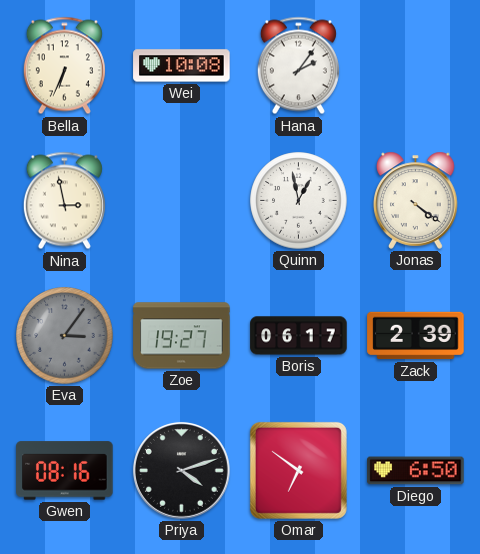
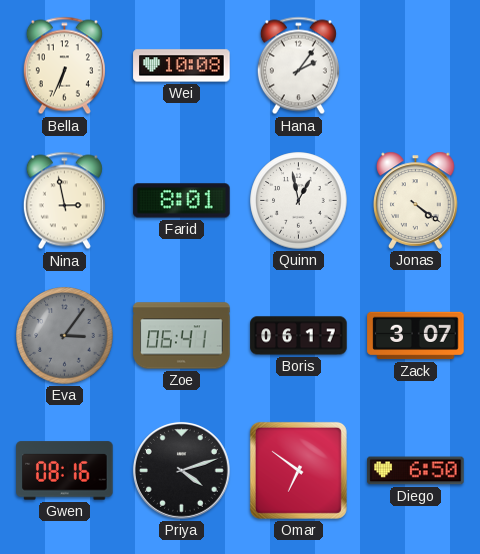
Farid: none -> 8:01
Zoe: 19:27 -> 06:41
Zack: 2:39 -> 3:07
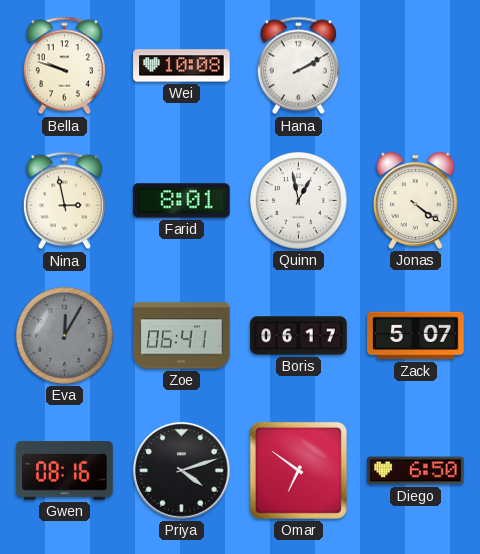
Bella: 6:34 -> 9:48
Hana: 2:06 -> 2:10
Eva: 3:06 -> 12:05
Zack: 3:07 -> 5:07
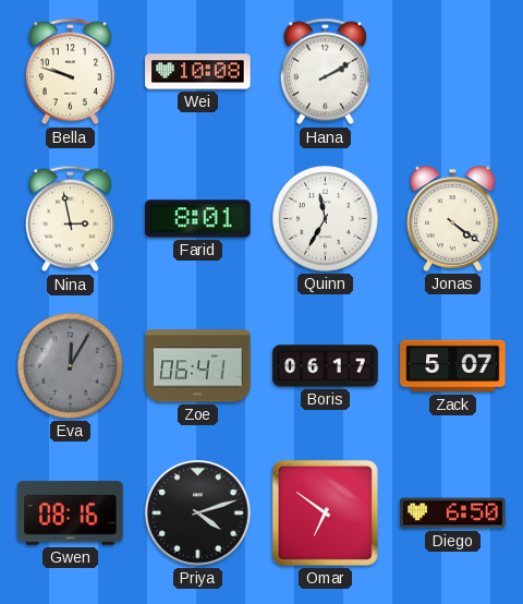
Quinn: 12:58 -> 11:35
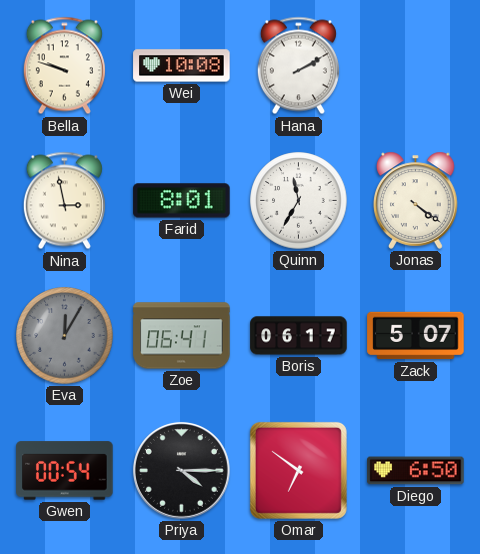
Gwen: 08:16 -> 00:54
Priya: 4:12 -> 4:15
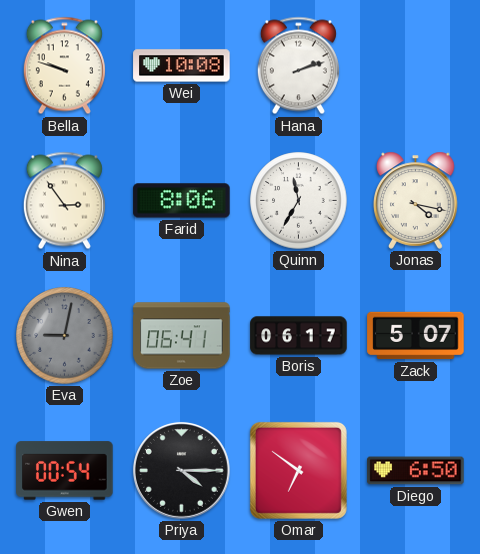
Hana: 2:10 -> 2:12
Nina: 2:58 -> 2:54
Farid: 8:01 -> 8:06
Jonas: 4:21 -> 4:17
Eva: 12:05 -> 9:02
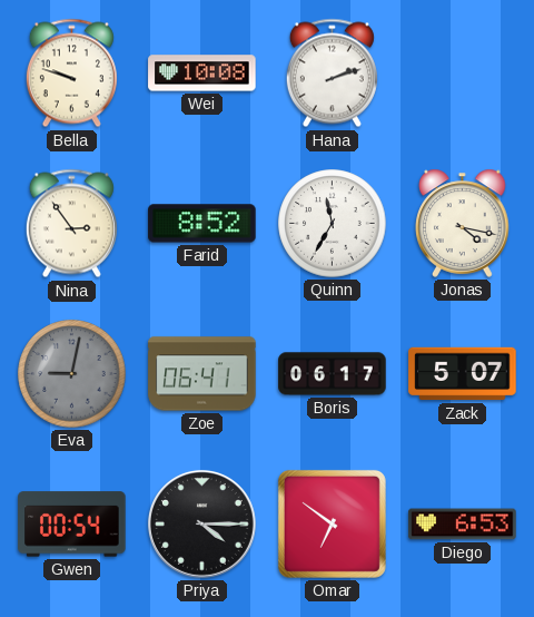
Farid: 8:06 -> 8:52
Diego: 6:50 -> 6:53
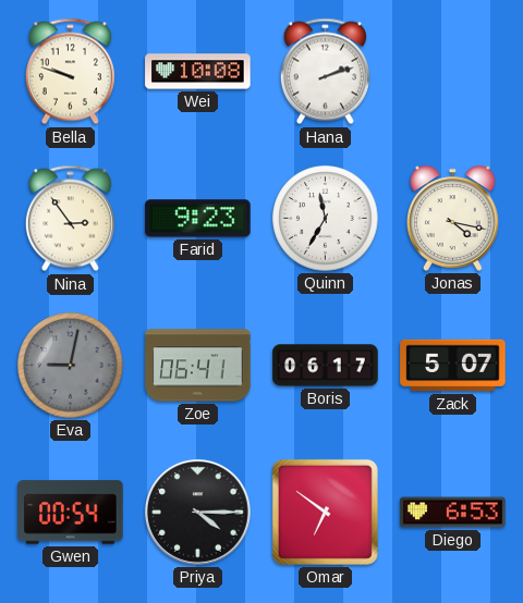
Farid: 8:52 -> 9:23
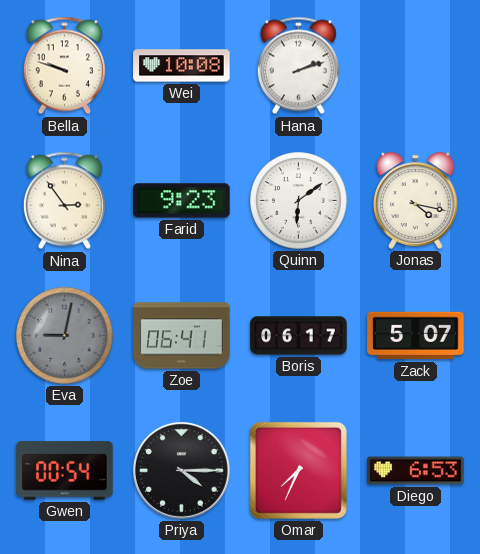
Quinn: 11:35 -> 6:09
Omar: 6:51 -> 7:34
